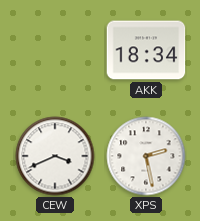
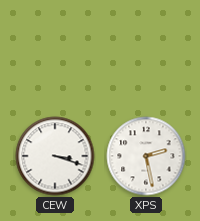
AKK: 18:34 -> none
CEW: 3:41 -> 3:18
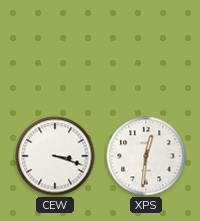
XPS: 2:28 -> 12:31
